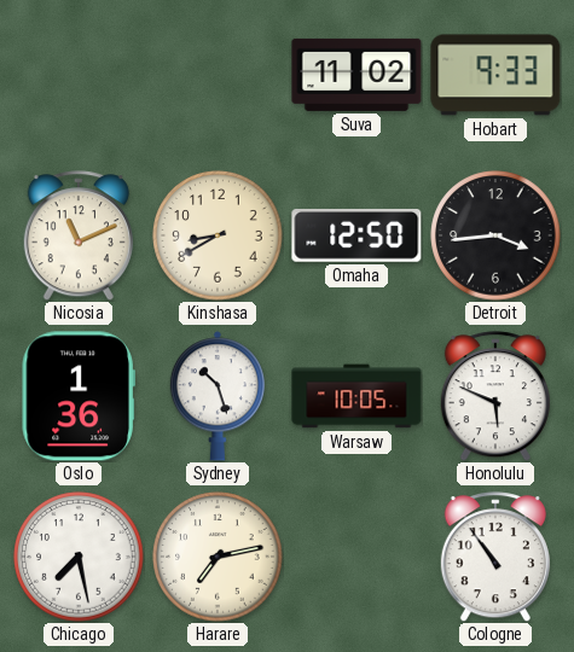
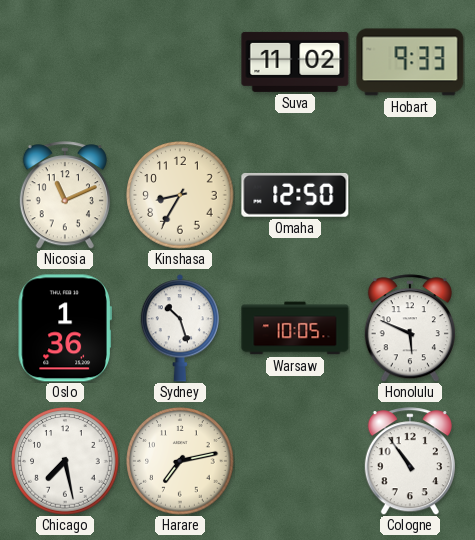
Kinshasa: 8:40 -> 8:35
Detroit: 3:44 -> none
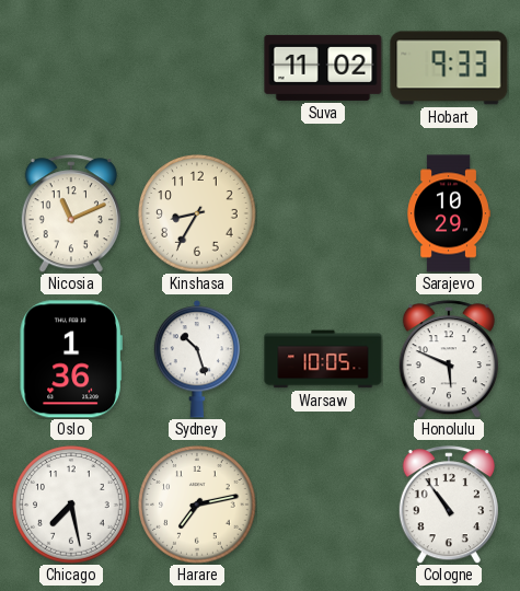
Omaha: 12:50 -> none
Sarajevo: none -> 10:29
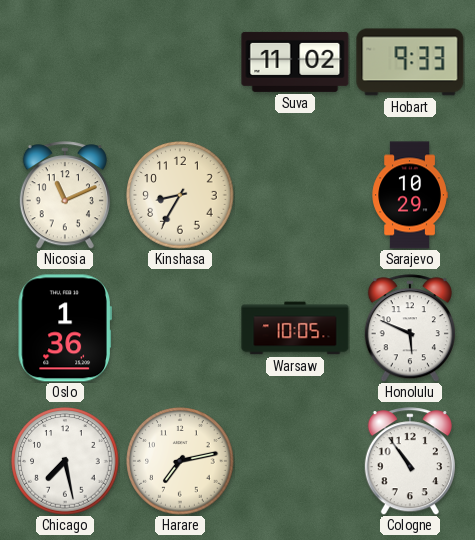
Sydney: 10:27 -> none
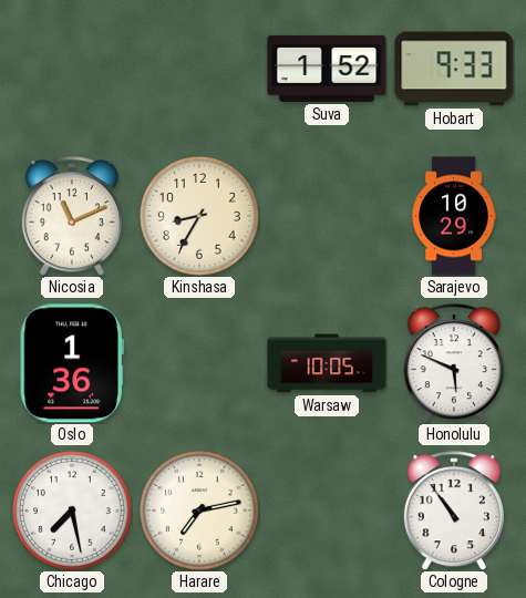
Suva: 11:02 -> 1:52
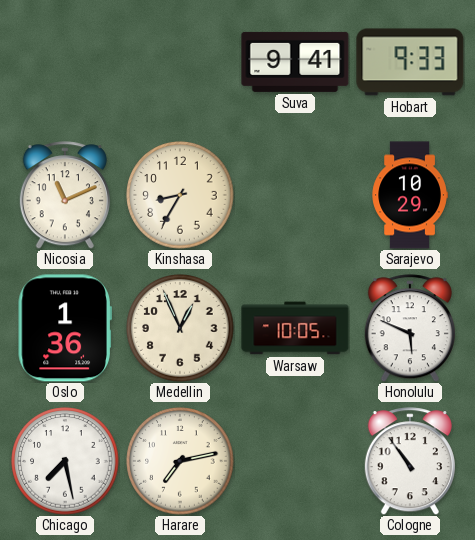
Suva: 1:52 -> 9:41
Medellin: none -> 12:56
